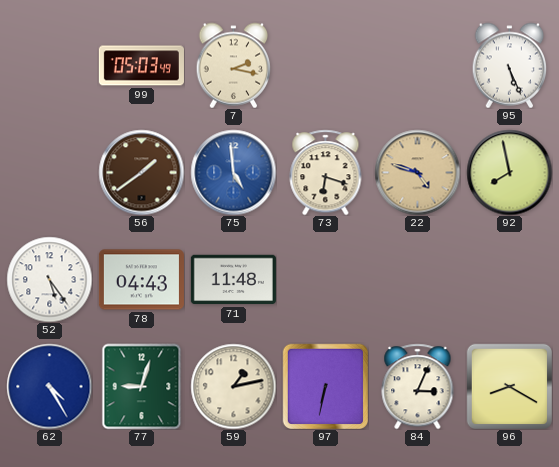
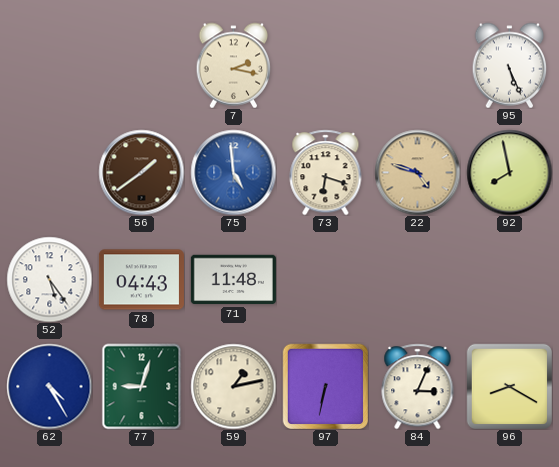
99: 05:03 -> none
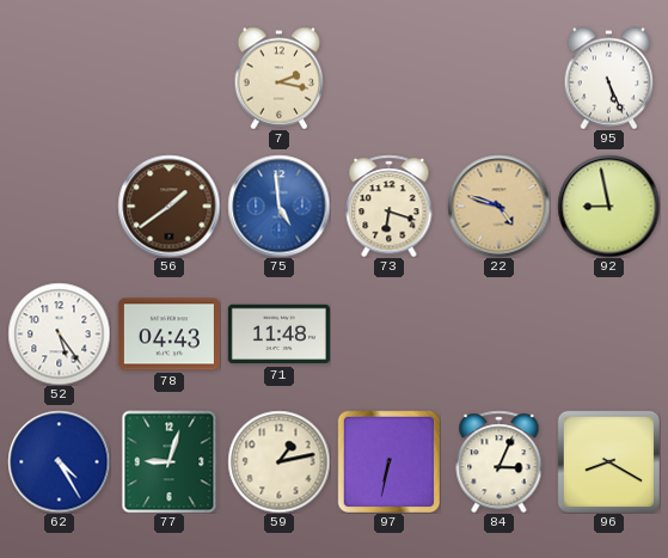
92: 7:58 -> 8:58
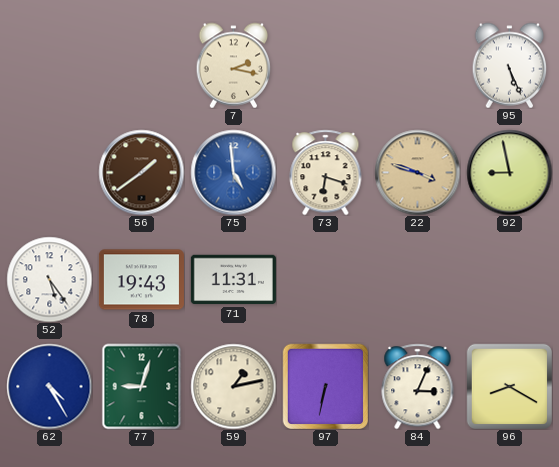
22: 4:48 -> 3:48
78: 04:43 -> 19:43
71: 11:48 -> 11:31
